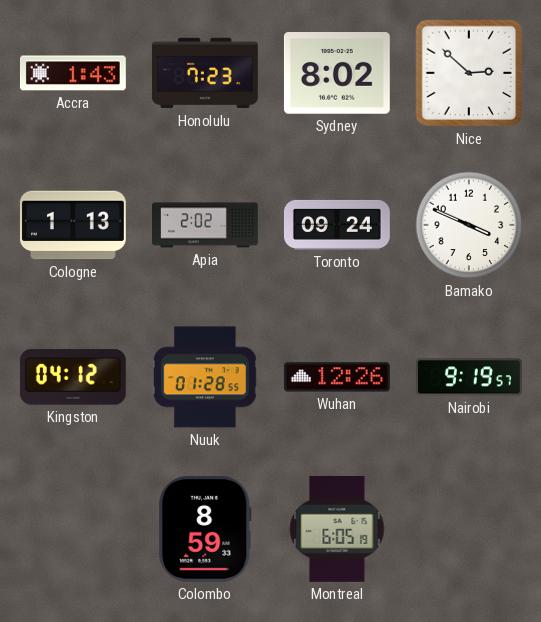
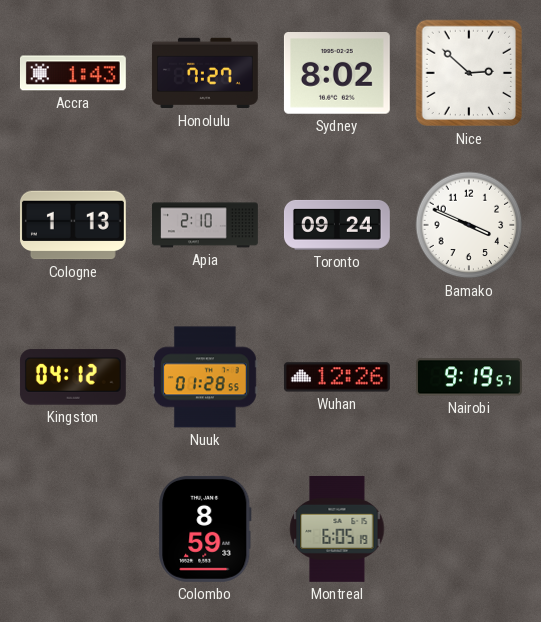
Honolulu: 7:23 -> 7:27
Apia: 2:02 -> 2:10
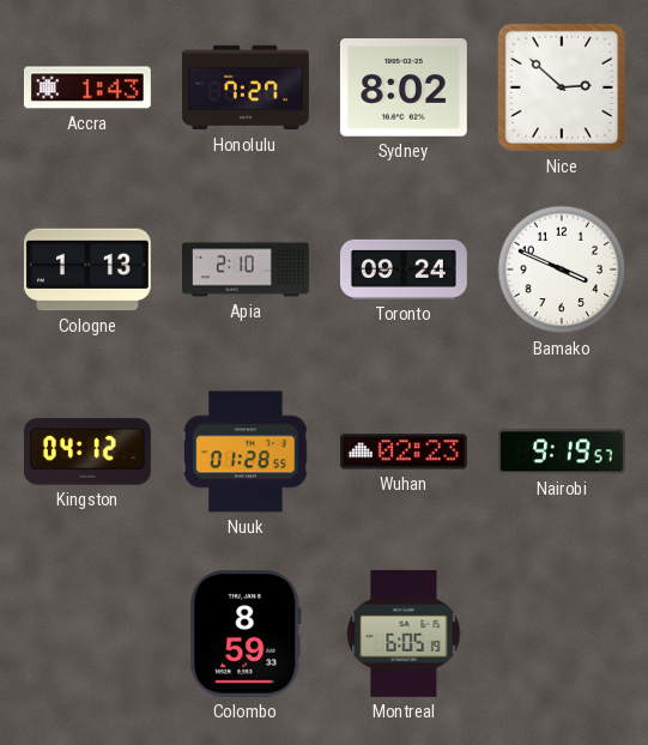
Wuhan: 12:26 -> 02:23
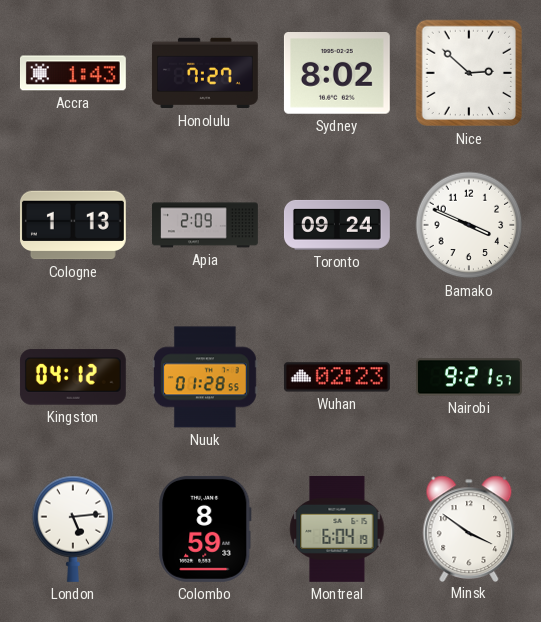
Apia: 2:10 -> 2:09
Nairobi: 9:19 -> 9:21
London: none -> 5:14
Montreal: 6:05 -> 6:04
Minsk: none -> 3:51
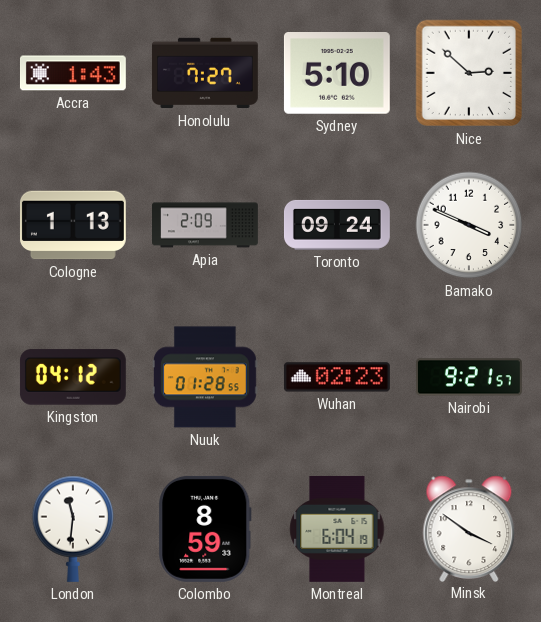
Sydney: 8:02 -> 5:10
London: 5:14 -> 11:31
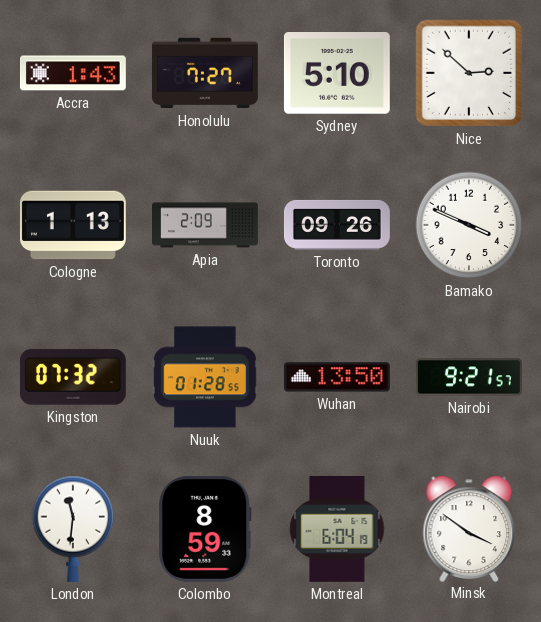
Toronto: 09:24 -> 09:26
Kingston: 04:12 -> 07:32
Wuhan: 02:23 -> 13:50
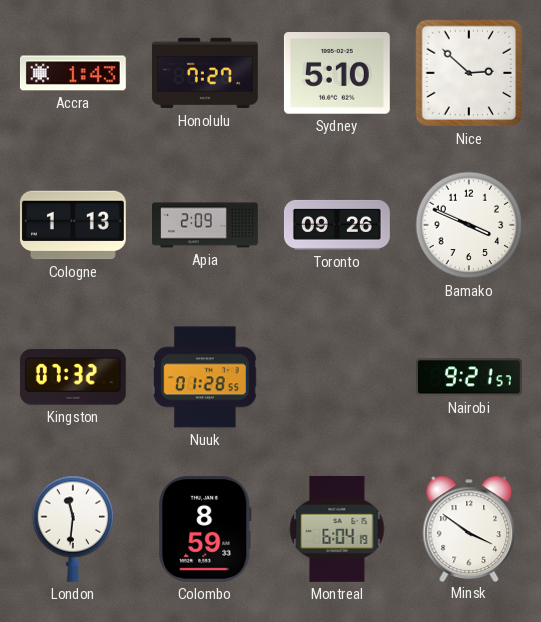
Wuhan: 13:50 -> none
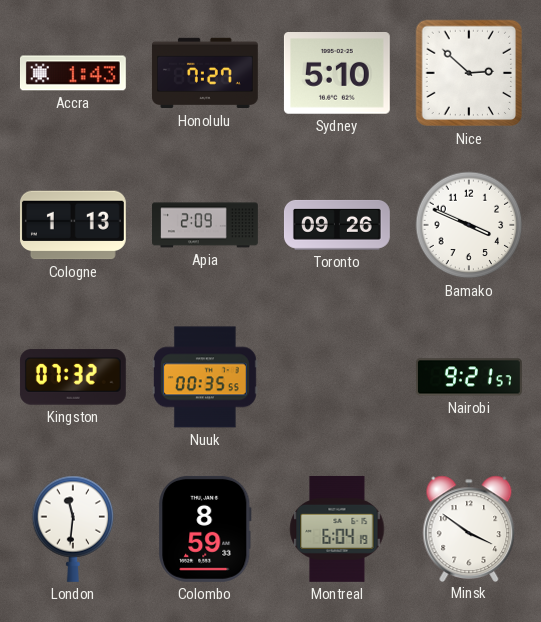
Nuuk: 01:28 -> 00:35
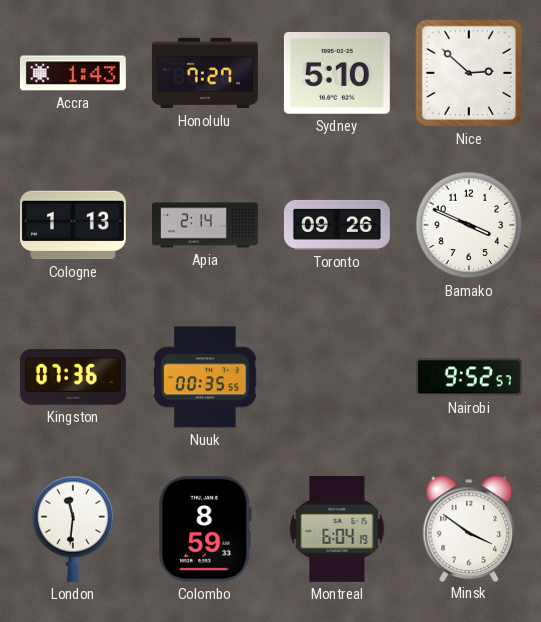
Apia: 2:09 -> 2:14
Kingston: 07:32 -> 07:36
Nairobi: 9:21 -> 9:52
